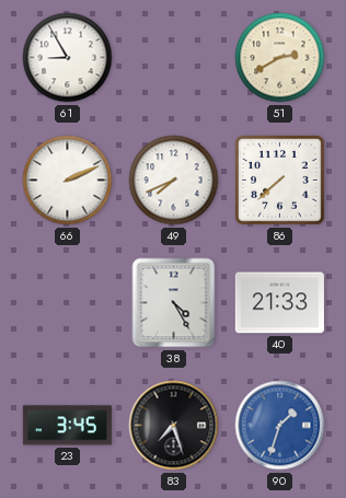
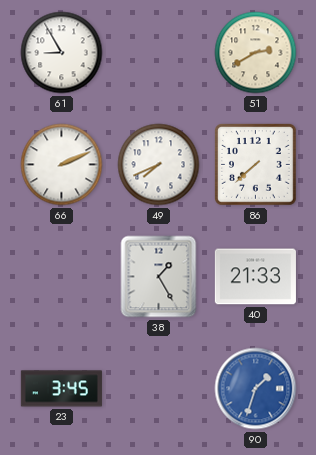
38: 4:25 -> 1:25
83: 7:27 -> none
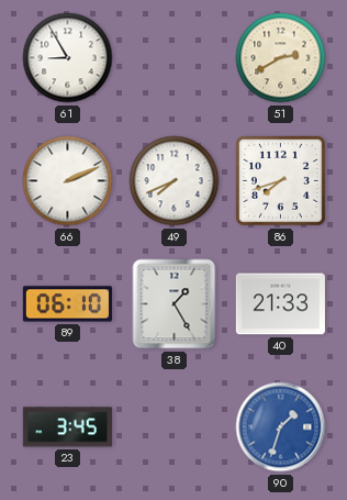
86: 7:38 -> 7:42
89: none -> 06:10
